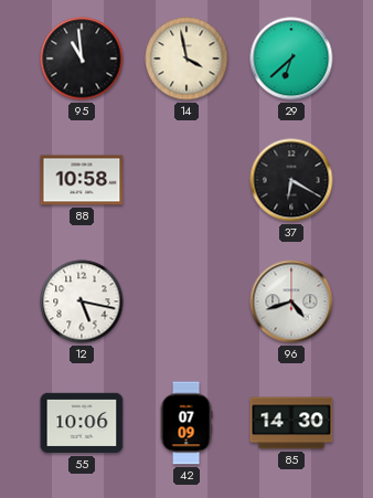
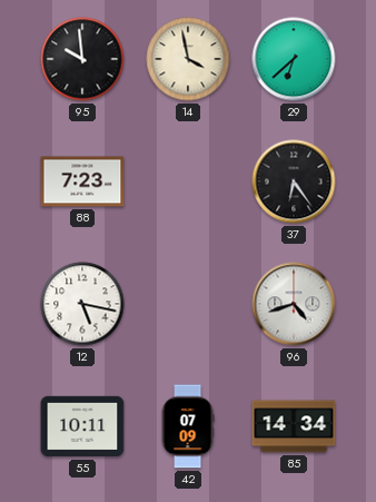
95: 10:59 -> 9:59
88: 10:58 -> 7:23
37: 6:20 -> 6:24
55: 10:06 -> 10:11
85: 14:30 -> 14:34
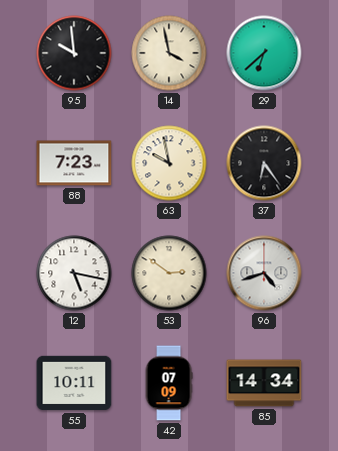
63: none -> 9:58
53: none -> 2:51
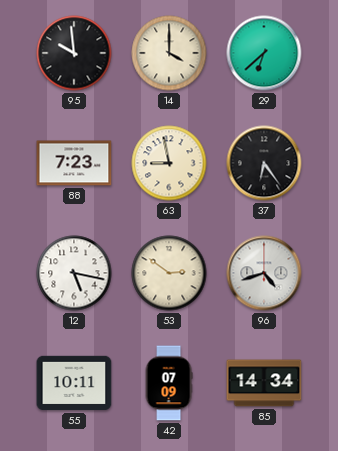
14: 3:58 -> 4:00
63: 9:58 -> 8:58
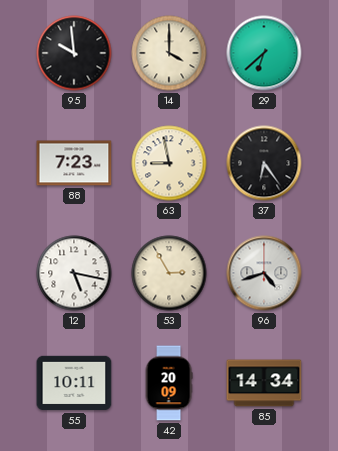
53: 2:51 -> 2:55
42: 07:09 -> 20:09
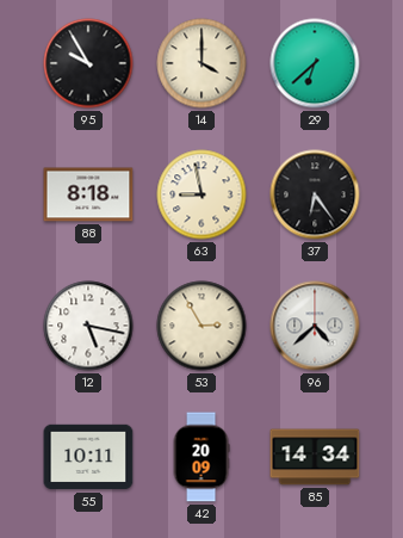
95: 9:59 -> 9:55
88: 7:23 -> 8:18
96: 4:42 -> 4:38
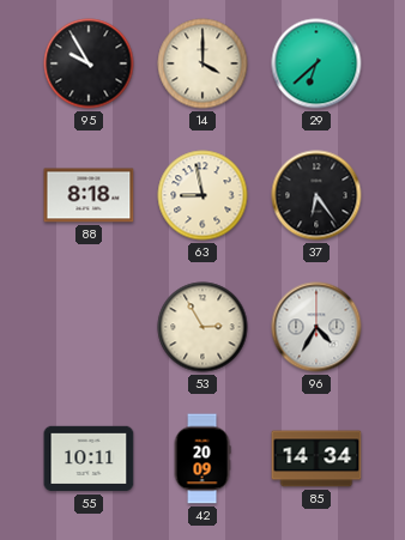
12: 5:17 -> none
96: 4:38 -> 4:35
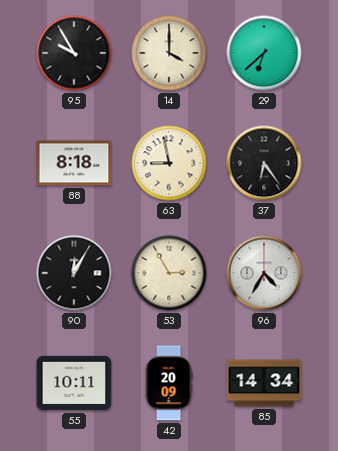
90: none -> 12:05
